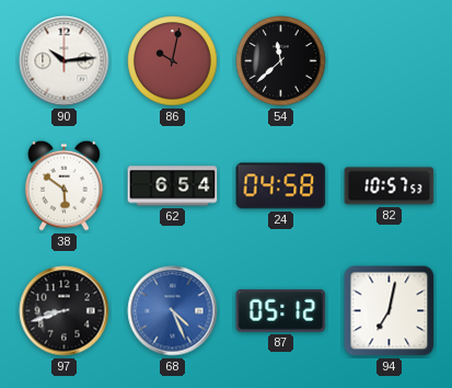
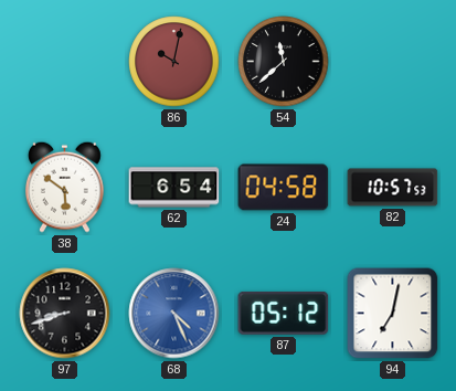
90: 10:14 -> none
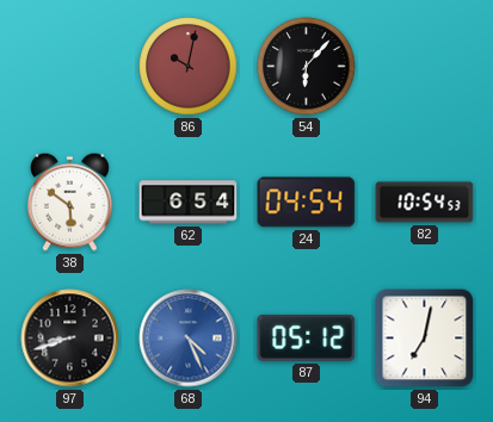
54: 11:38 -> 6:07
24: 04:58 -> 04:54
82: 10:57 -> 10:54
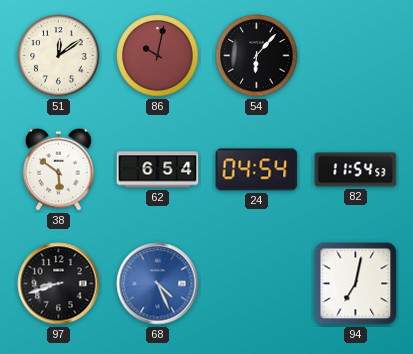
51: none -> 12:09
82: 10:54 -> 11:54
87: 05:12 -> none
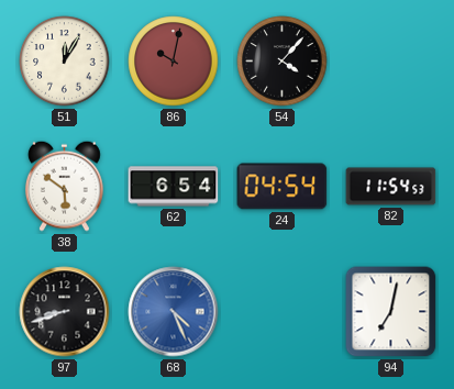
51: 12:09 -> 12:05
54: 6:07 -> 4:07
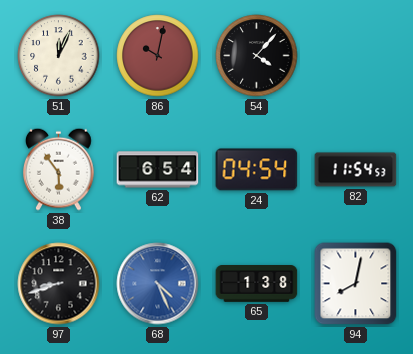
51: 12:05 -> 12:04
38: 5:51 -> 5:54
65: none -> 1:38
94: 7:02 -> 8:02
